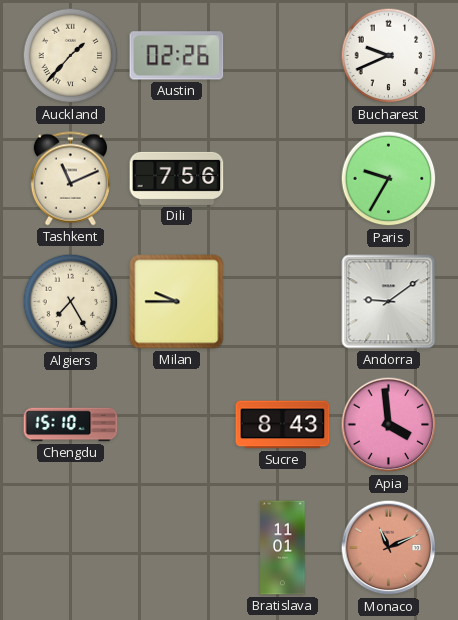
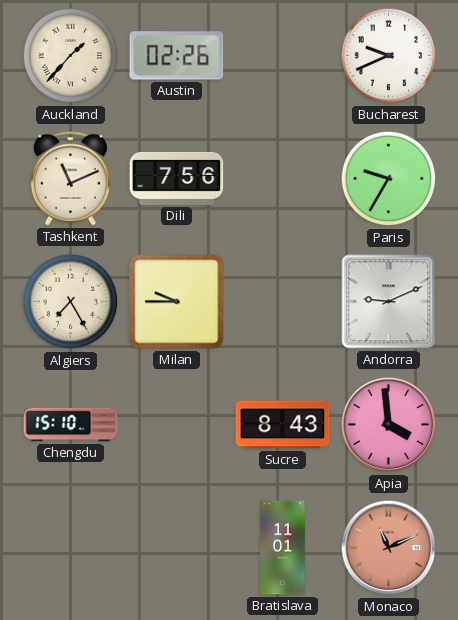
Andorra: 9:09 -> 9:11
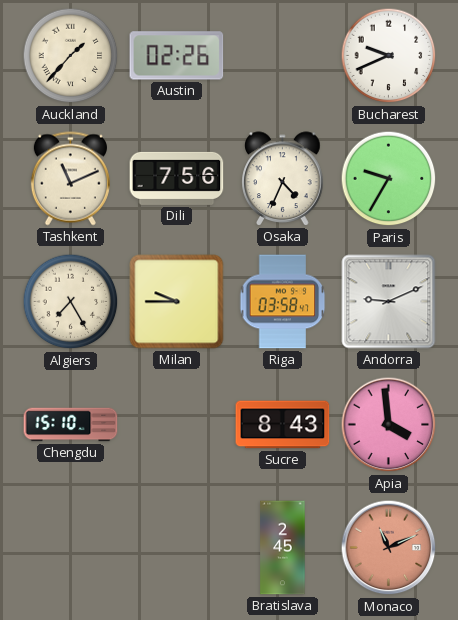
Osaka: none -> 4:34
Riga: none -> 03:58
Bratislava: 11:01 -> 2:45
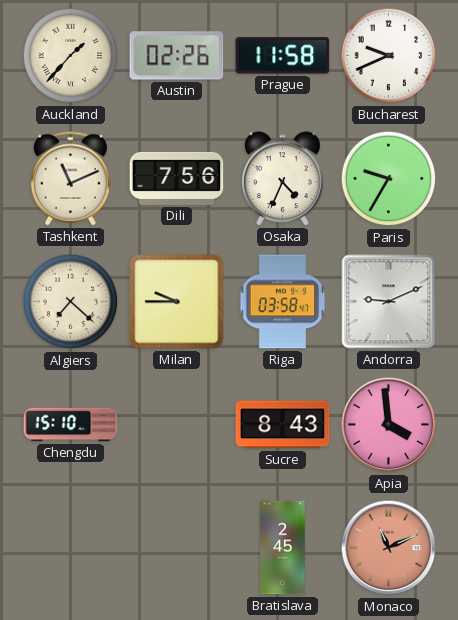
Prague: none -> 11:58
Algiers: 7:25 -> 7:22
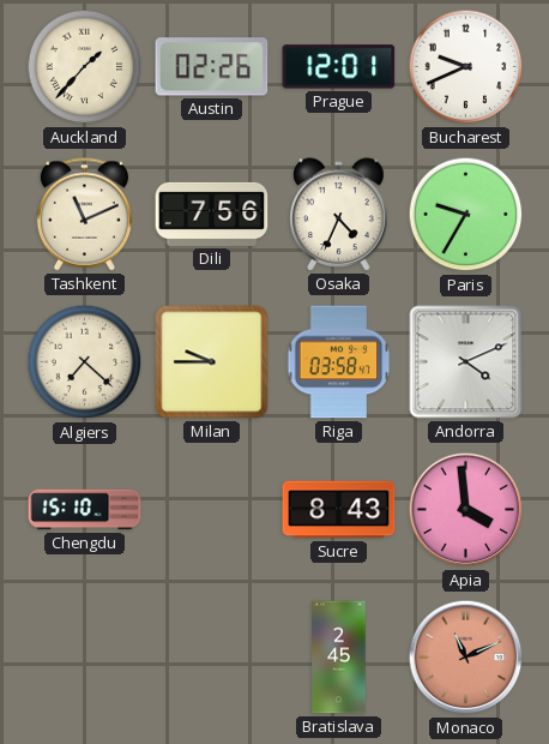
Prague: 11:58 -> 12:01
Andorra: 9:11 -> 4:11
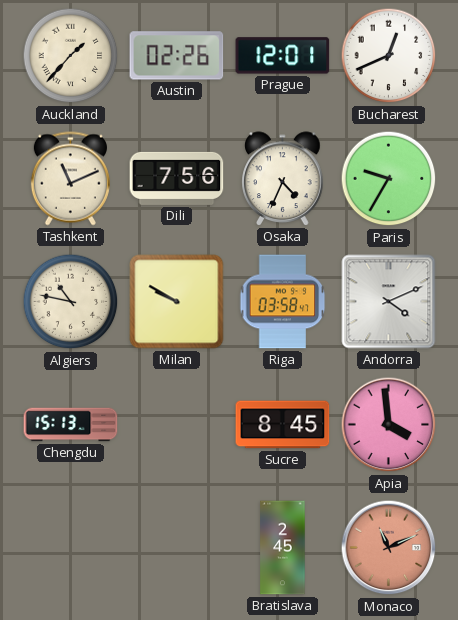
Bucharest: 9:41 -> 12:41
Algiers: 7:22 -> 10:47
Milan: 9:45 -> 9:50
Chengdu: 15:10 -> 15:13
Sucre: 8:43 -> 8:45
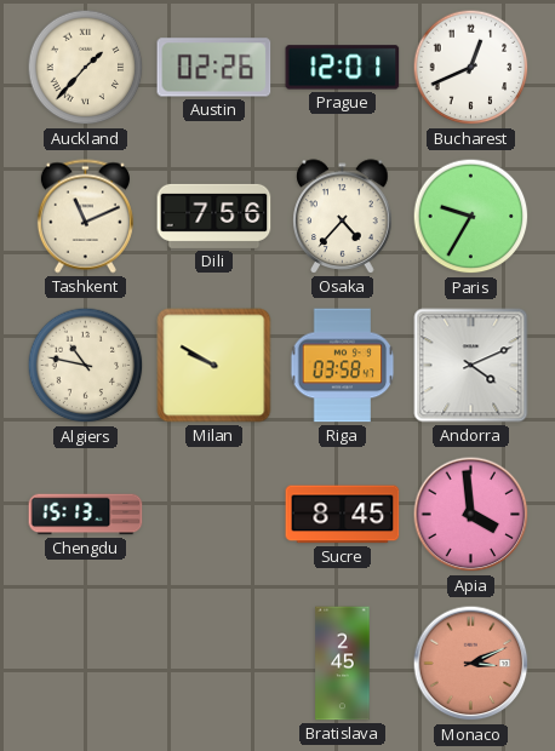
Osaka: 4:34 -> 4:37
Monaco: 11:11 -> 3:11
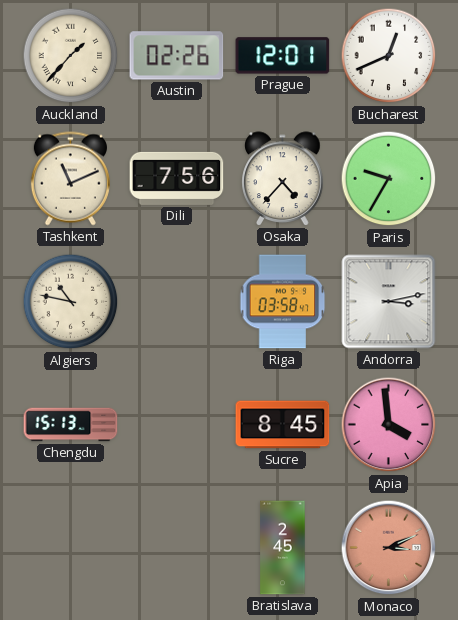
Milan: 9:50 -> none
Andorra: 4:11 -> 3:13
